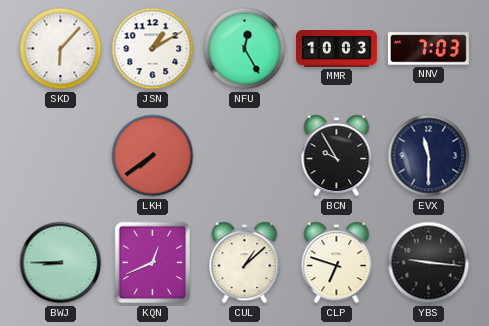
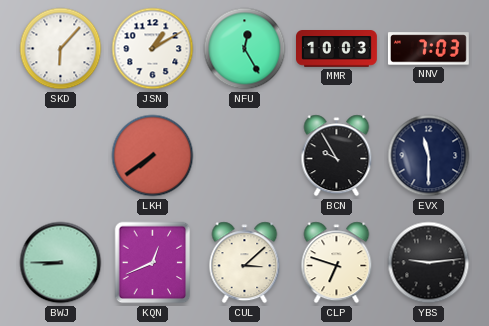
CUL: 1:08 -> 3:08
YBS: 9:16 -> 9:14
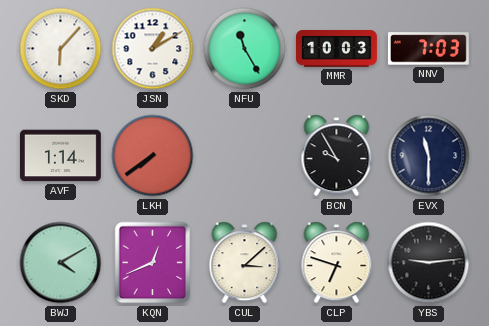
NFU: 12:25 -> 11:25
AVF: none -> 1:14
BWJ: 8:45 -> 4:10
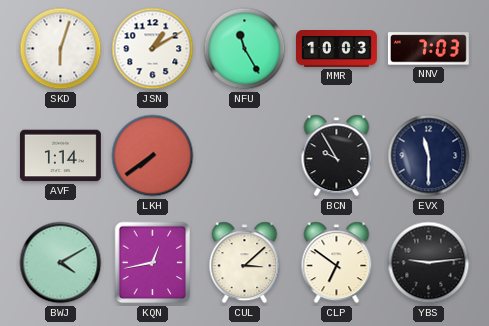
SKD: 6:07 -> 6:03
KQN: 12:41 -> 12:43
CLP: 6:48 -> 6:51
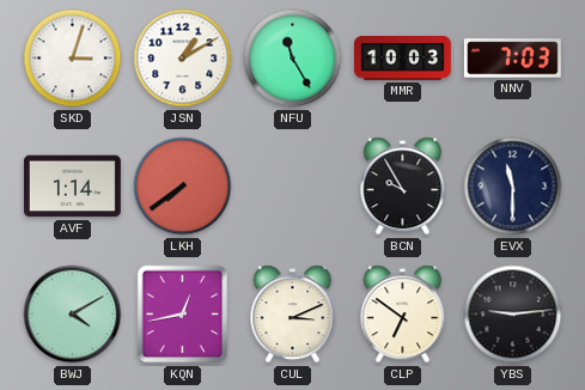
SKD: 6:03 -> 3:03
CUL: 3:08 -> 3:11
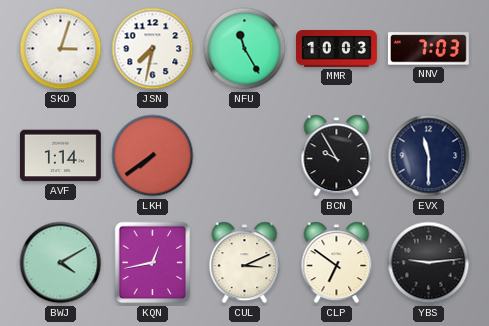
JSN: 1:10 -> 7:32
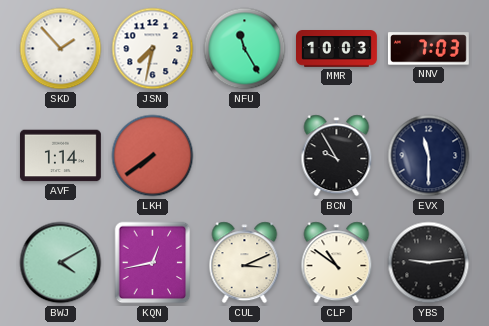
SKD: 3:03 -> 1:53
CLP: 6:51 -> 10:51
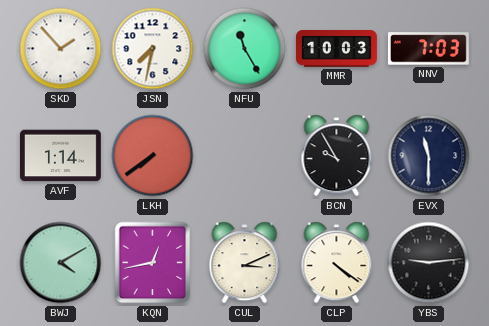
CLP: 10:51 -> 4:21
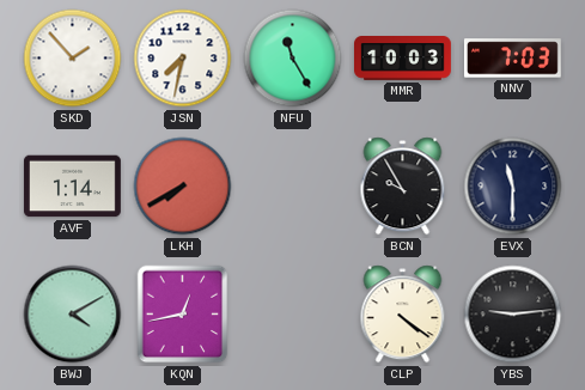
LKH: 7:39 -> 7:40
CUL: 3:11 -> none
